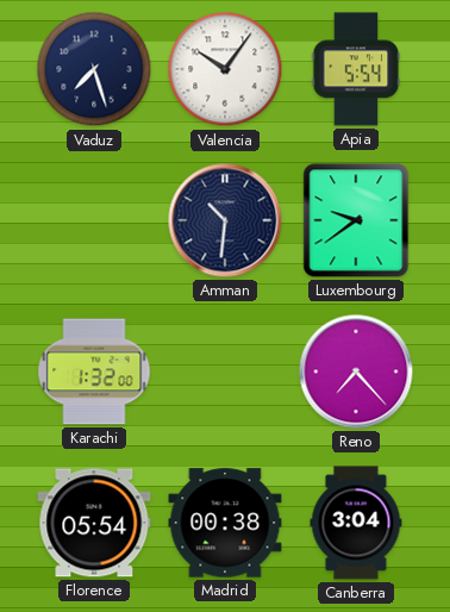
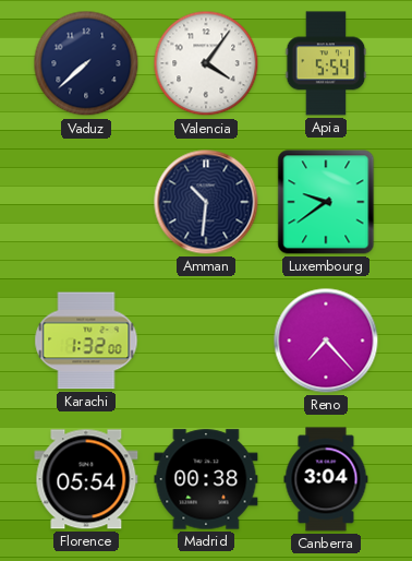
Vaduz: 7:27 -> 7:38
Valencia: 10:06 -> 4:06
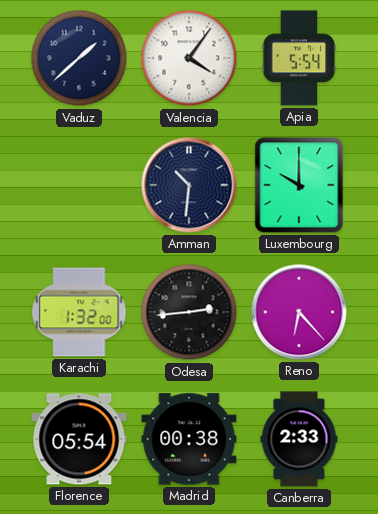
Vaduz: 7:38 -> 1:38
Luxembourg: 9:39 -> 10:00
Odesa: none -> 2:44
Reno: 7:23 -> 6:23
Canberra: 3:04 -> 2:33
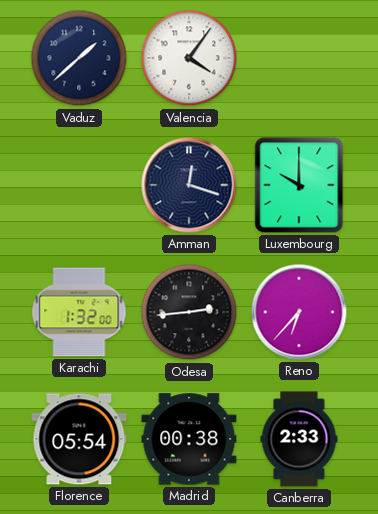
Apia: 5:54 -> none
Amman: 10:31 -> 12:18
Reno: 6:23 -> 6:37
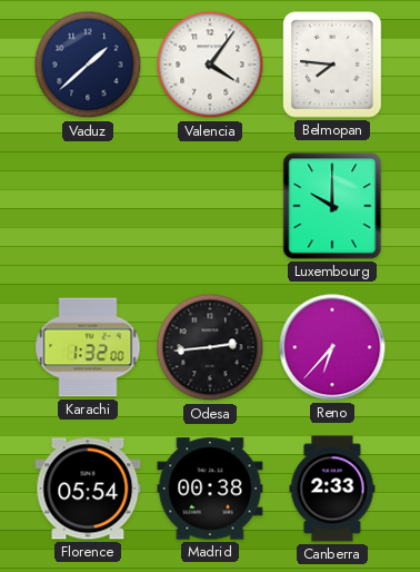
Belmopan: none -> 7:46
Amman: 12:18 -> none
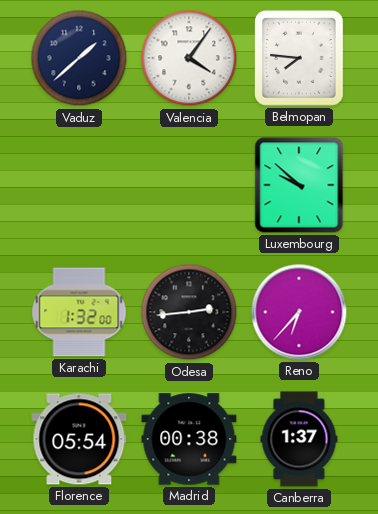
Luxembourg: 10:00 -> 9:52
Canberra: 2:33 -> 1:37
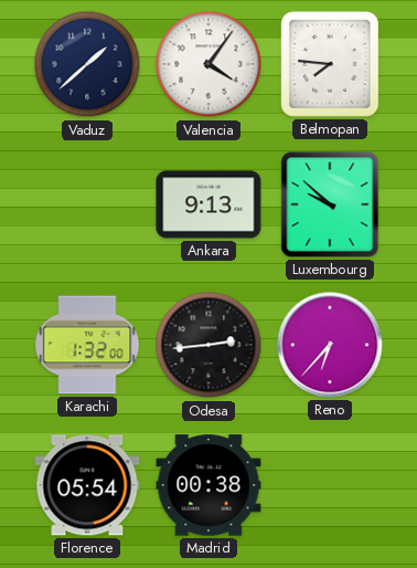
Ankara: none -> 9:13
Canberra: 1:37 -> none
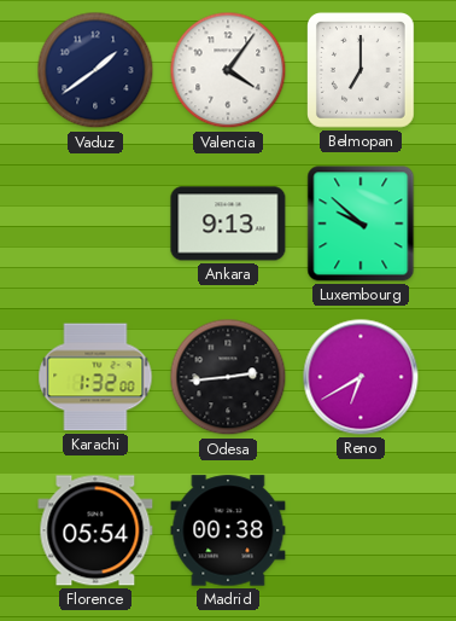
Vaduz: 1:38 -> 1:39
Belmopan: 7:46 -> 7:00
Reno: 6:37 -> 6:40
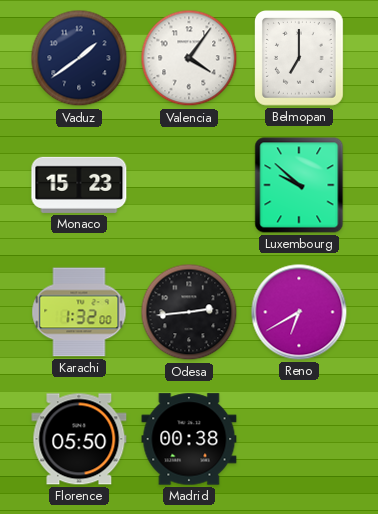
Monaco: none -> 15:23
Ankara: 9:13 -> none
Florence: 05:54 -> 05:50
